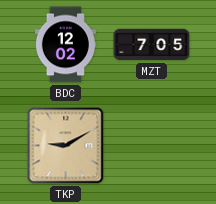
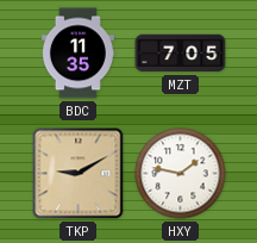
BDC: 12:02 -> 11:35
HXY: none -> 1:47
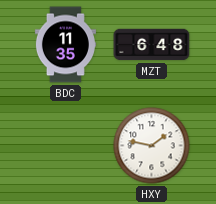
MZT: 7:05 -> 6:48
TKP: 9:10 -> none
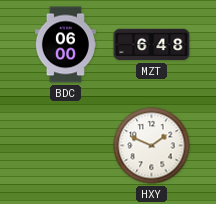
BDC: 11:35 -> 06:00
HXY: 1:47 -> 1:49
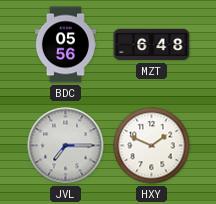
BDC: 06:00 -> 05:56
JVL: none -> 7:15
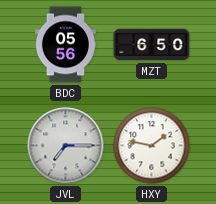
MZT: 6:48 -> 6:50
HXY: 1:49 -> 1:47
